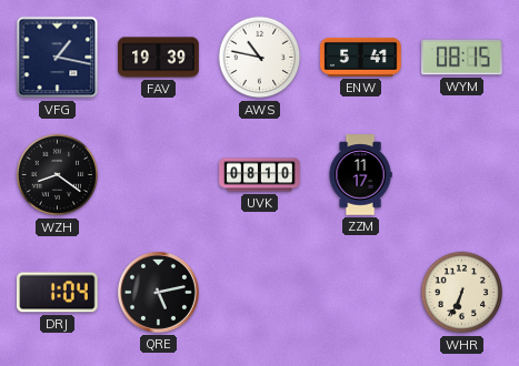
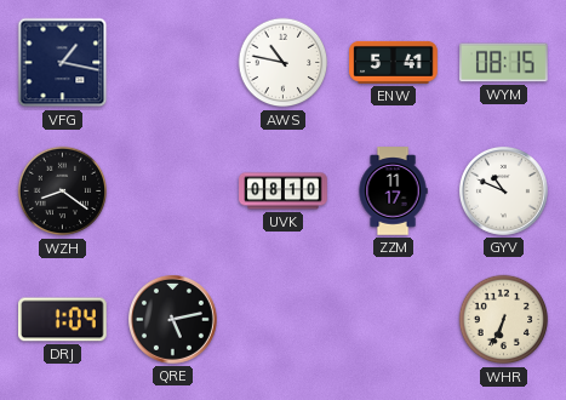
FAV: 19:39 -> none
GYV: none -> 10:49
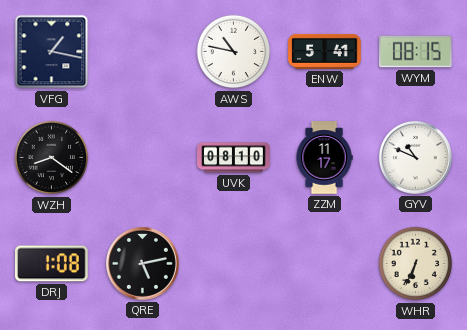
DRJ: 1:04 -> 1:08
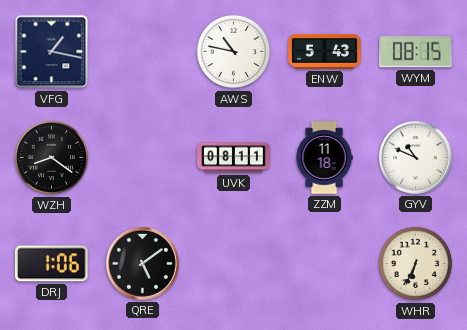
ENW: 5:41 -> 5:43
UVK: 08:10 -> 08:11
ZZM: 11:17 -> 11:18
DRJ: 1:08 -> 1:06
QRE: 5:13 -> 5:09
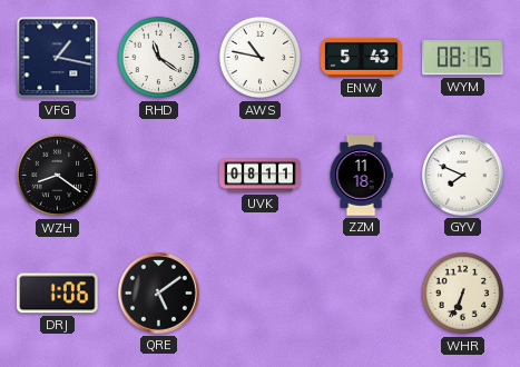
RHD: none -> 11:21
GYV: 10:49 -> 7:49
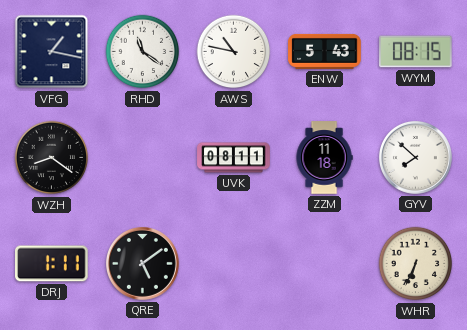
GYV: 7:49 -> 7:52
DRJ: 1:06 -> 1:11
